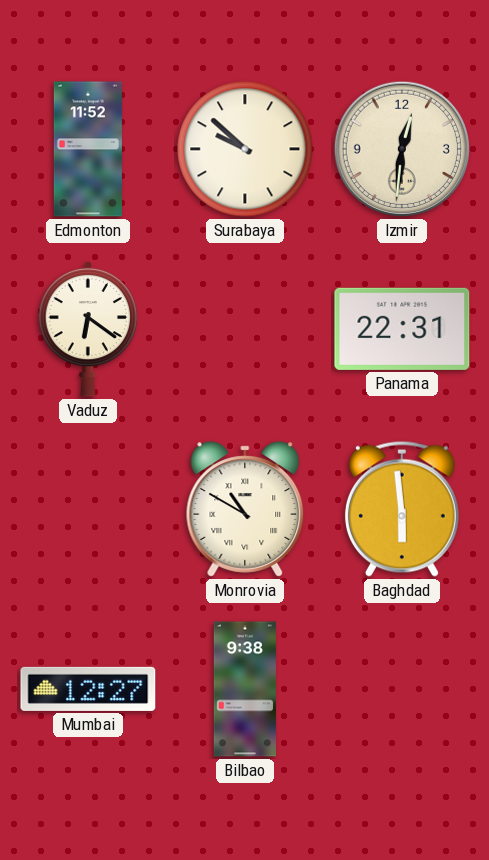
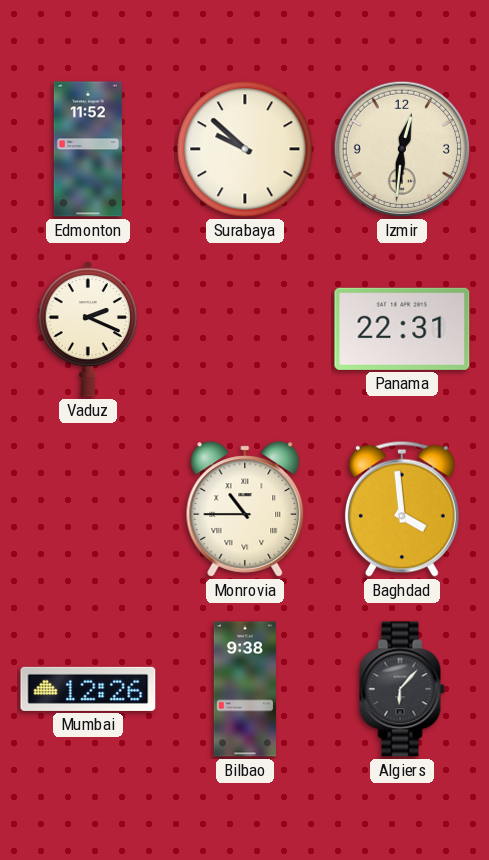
Vaduz: 6:21 -> 2:19
Monrovia: 10:50 -> 10:45
Baghdad: 5:59 -> 3:59
Mumbai: 12:27 -> 12:26
Algiers: none -> 6:07
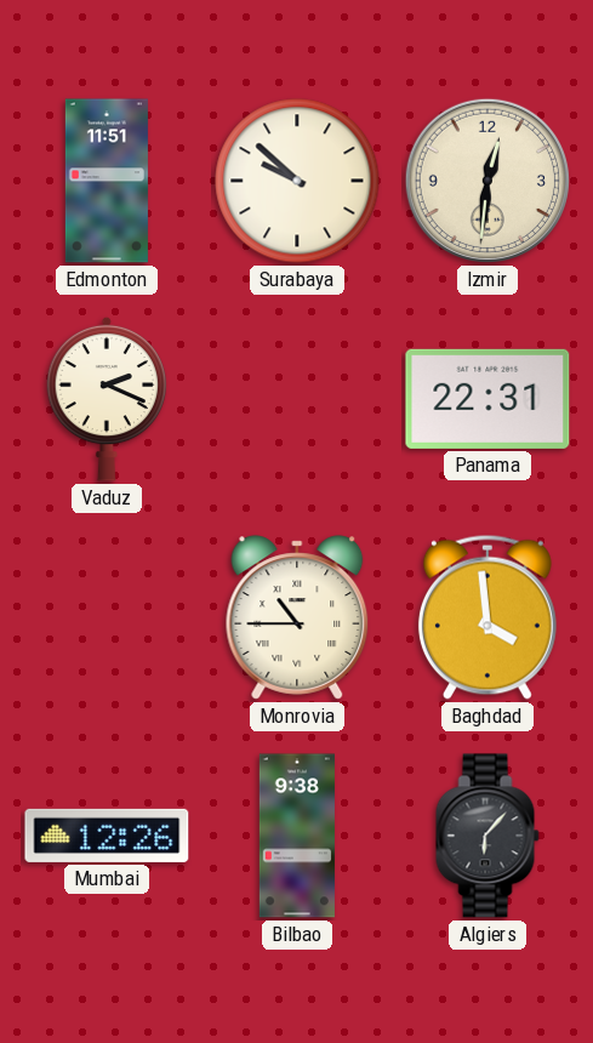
Edmonton: 11:52 -> 11:51
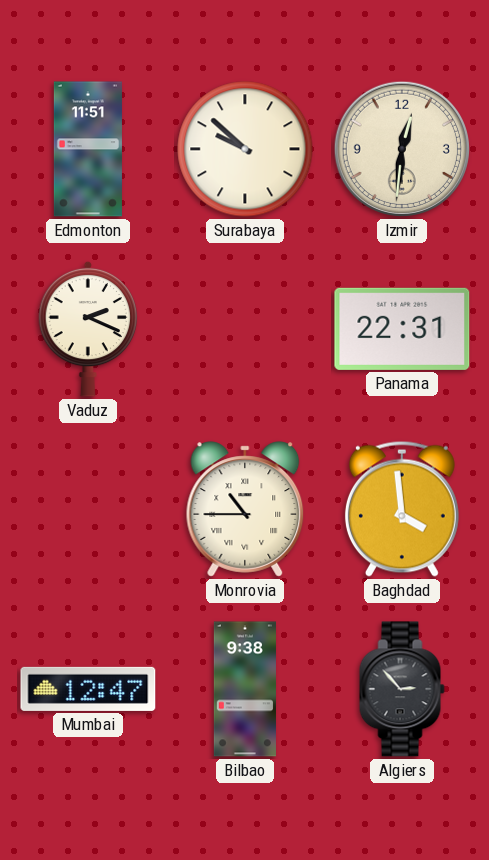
Mumbai: 12:26 -> 12:47
Algiers: 6:07 -> 2:53
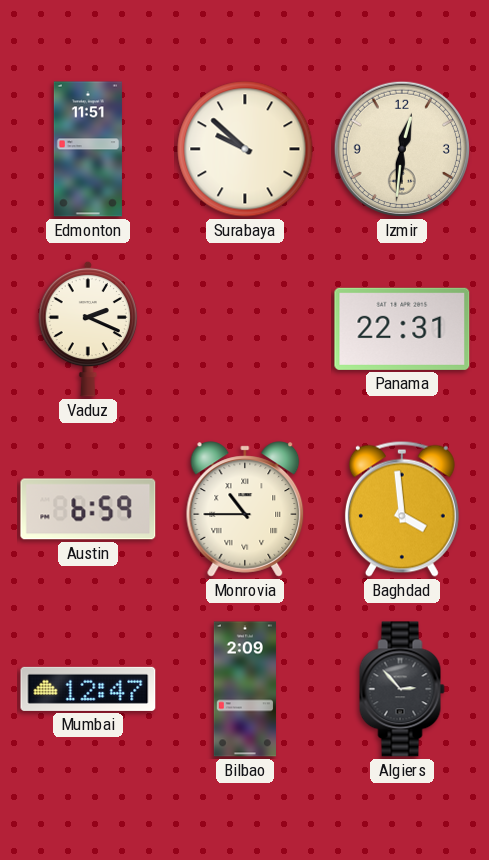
Austin: none -> 6:59
Bilbao: 9:38 -> 2:09
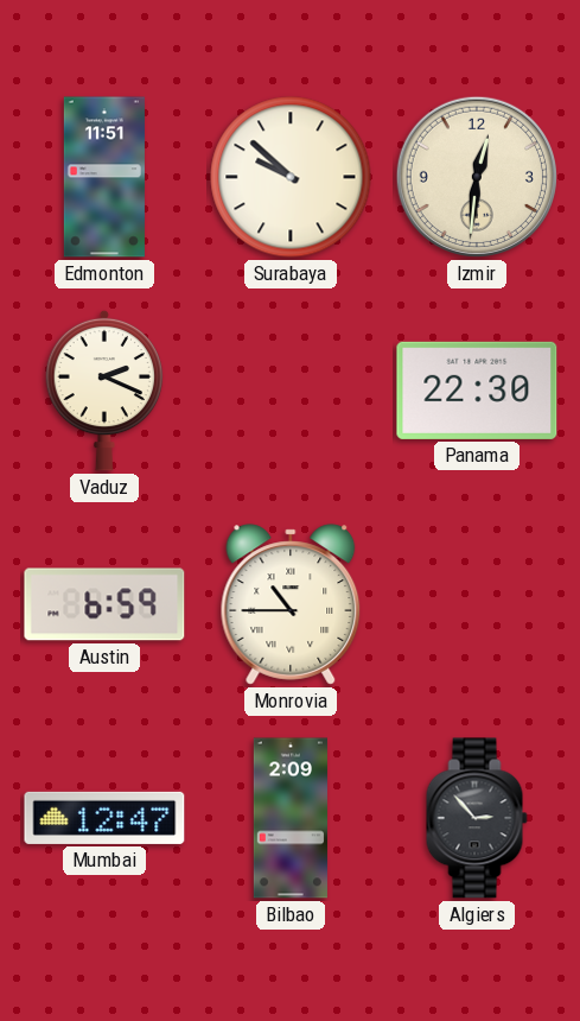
Panama: 22:31 -> 22:30
Baghdad: 3:59 -> none
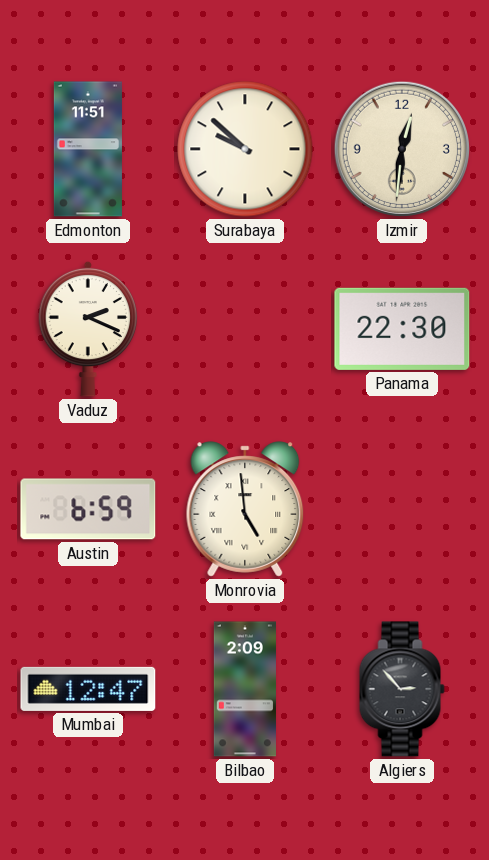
Monrovia: 10:45 -> 4:59
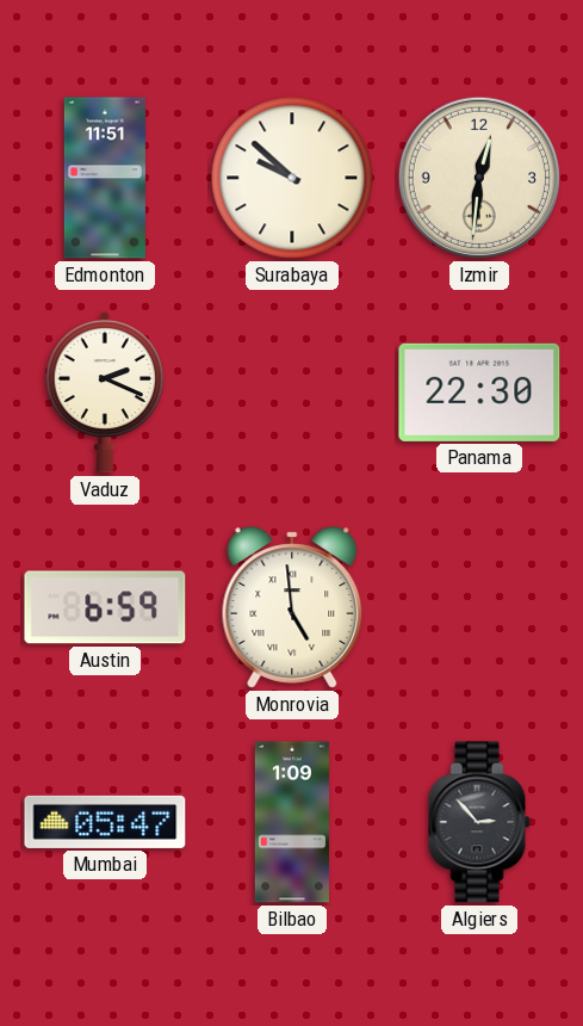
Mumbai: 12:47 -> 05:47
Bilbao: 2:09 -> 1:09
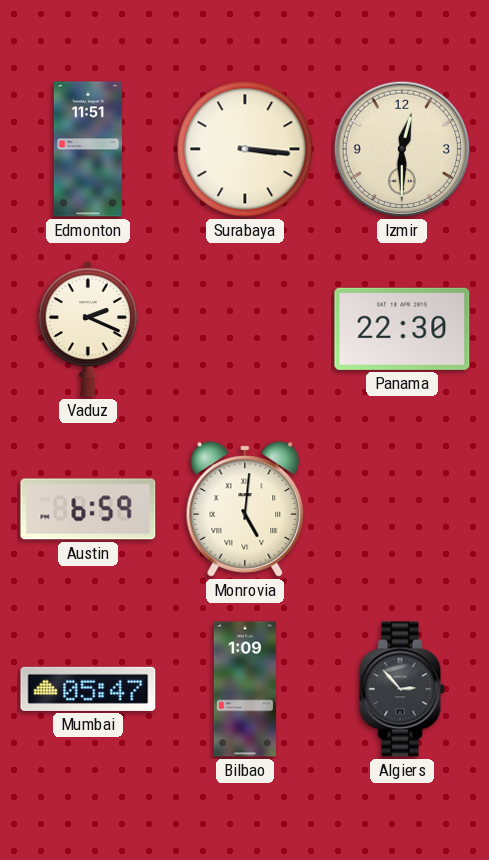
Surabaya: 9:52 -> 3:16
Izmir: 12:31 -> 12:30
Monrovia: 4:59 -> 5:01
